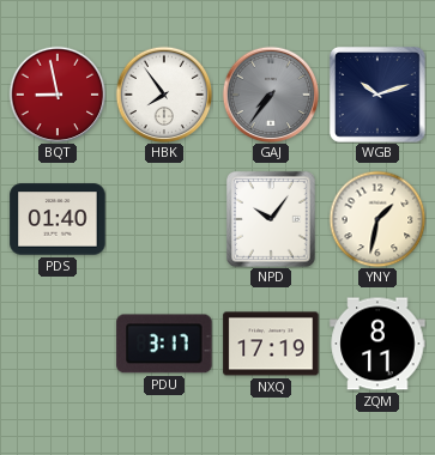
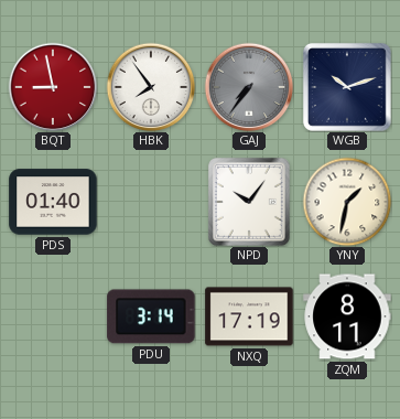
PDU: 3:17 -> 3:14
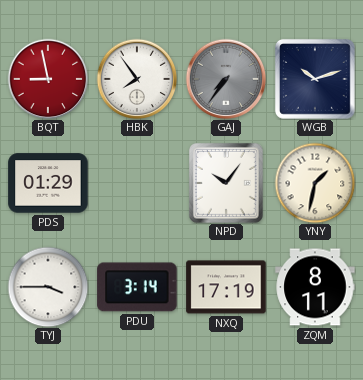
PDS: 01:40 -> 01:29
TYJ: none -> 3:45
